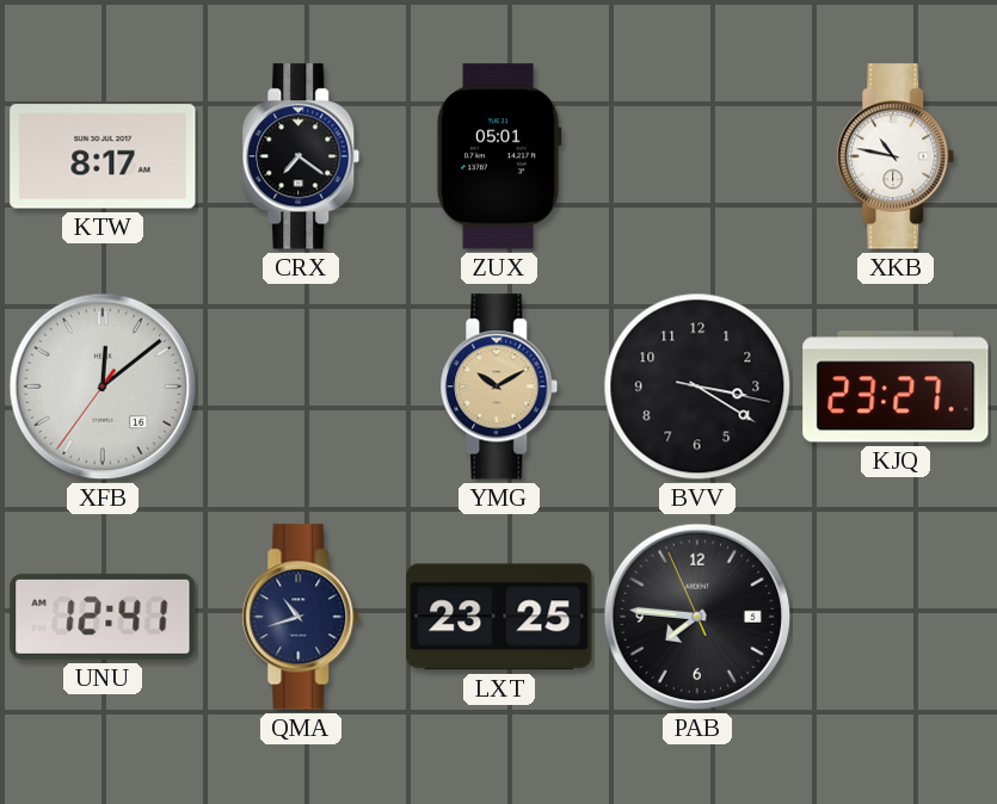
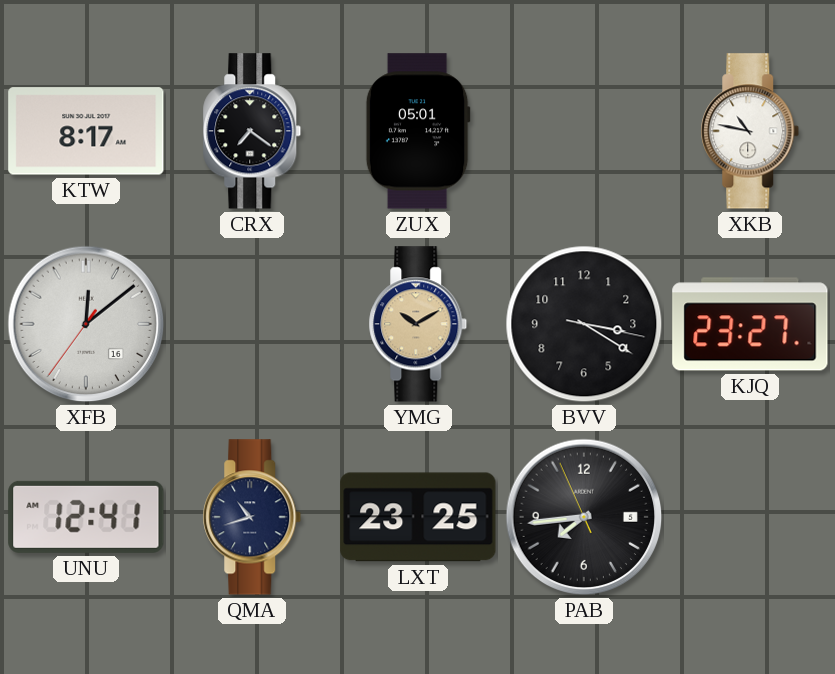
PAB: 7:45 -> 7:43
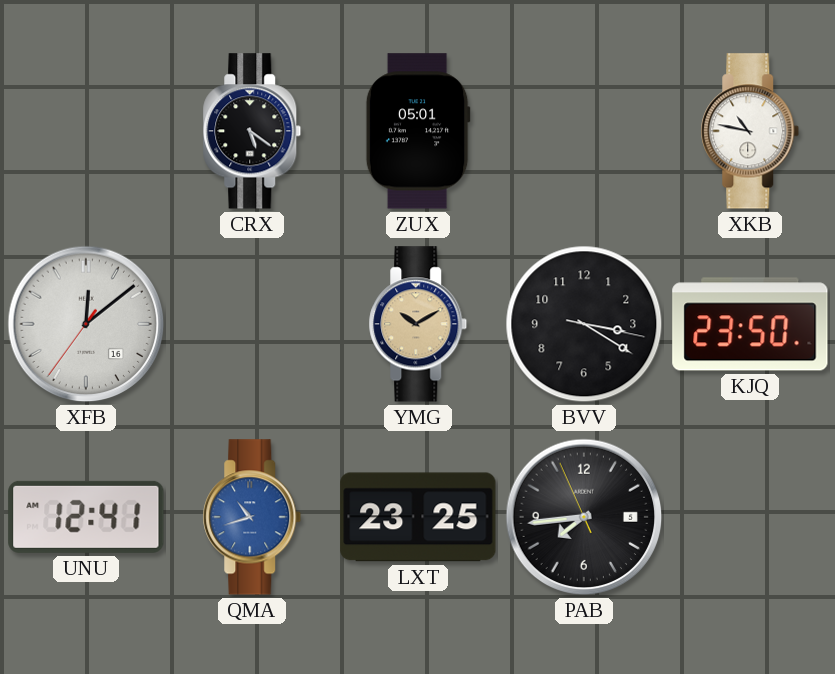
KTW: 8:17 -> none
CRX: 7:21 -> 5:21
KJQ: 23:27 -> 23:50
QMA dial: navy -> blue
